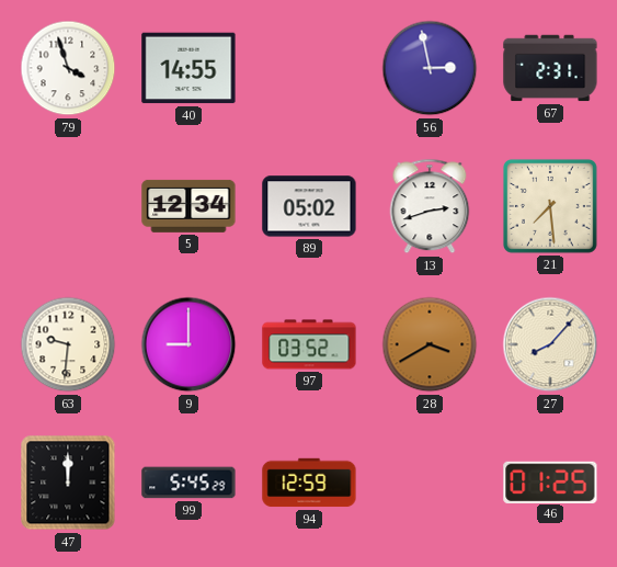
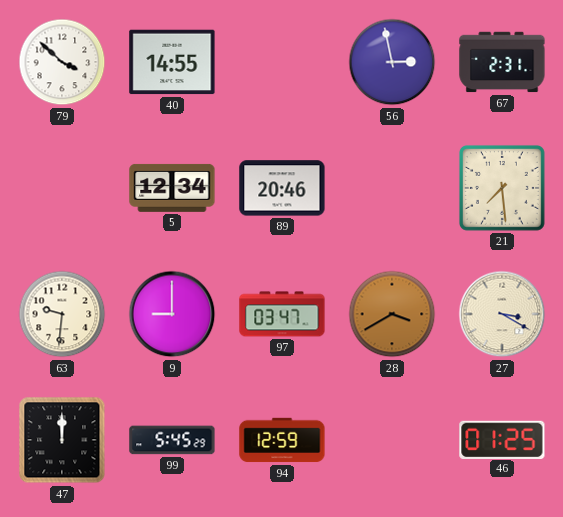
79: 3:57 -> 3:52
89: 05:02 -> 20:46
13: 2:42 -> none
97: 03:52 -> 03:47
27: 8:07 -> 3:20
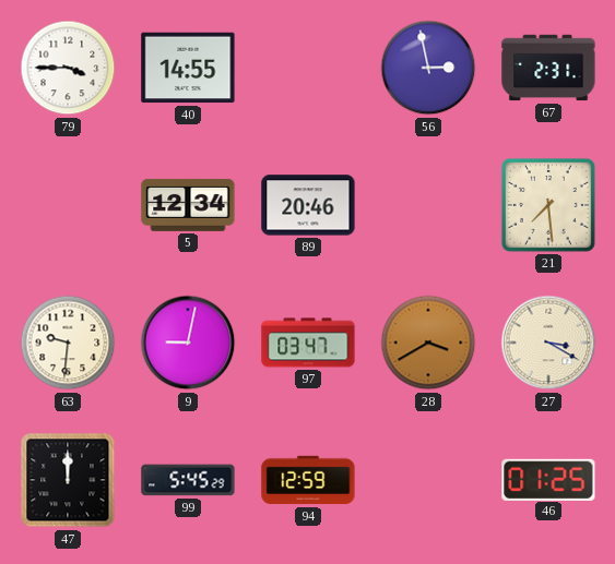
79: 3:52 -> 3:45
9: 9:00 -> 9:02
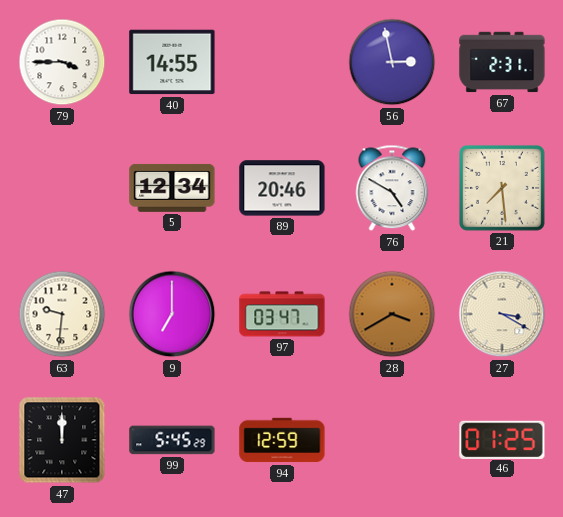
76: none -> 4:50
9: 9:02 -> 7:00
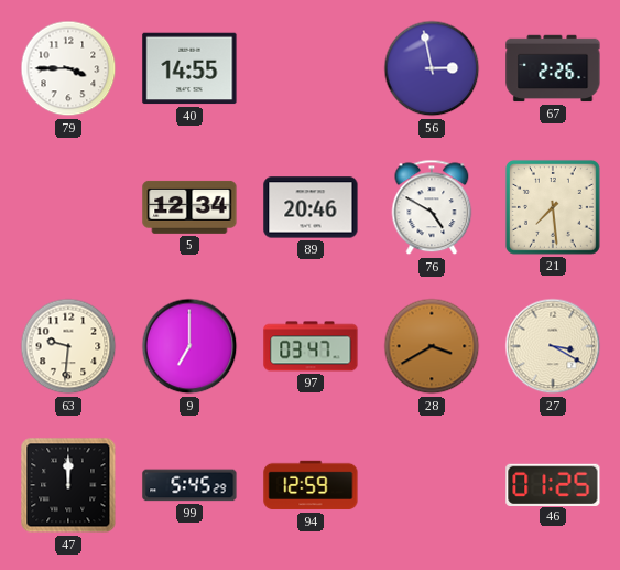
67: 2:31 -> 2:26
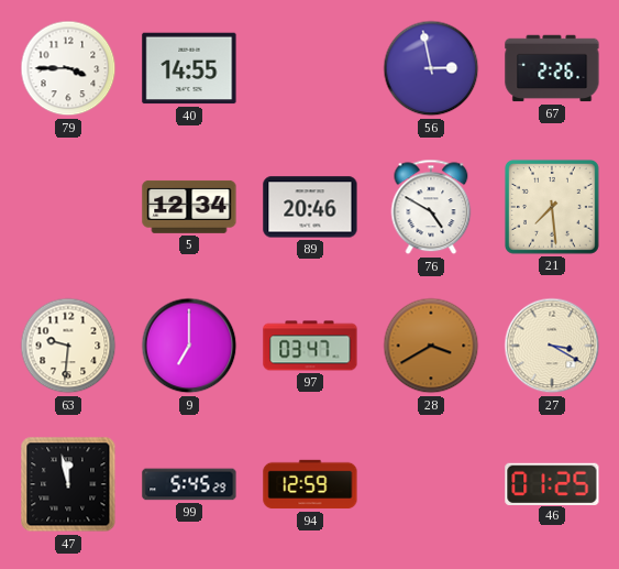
47: 12:00 -> 11:58
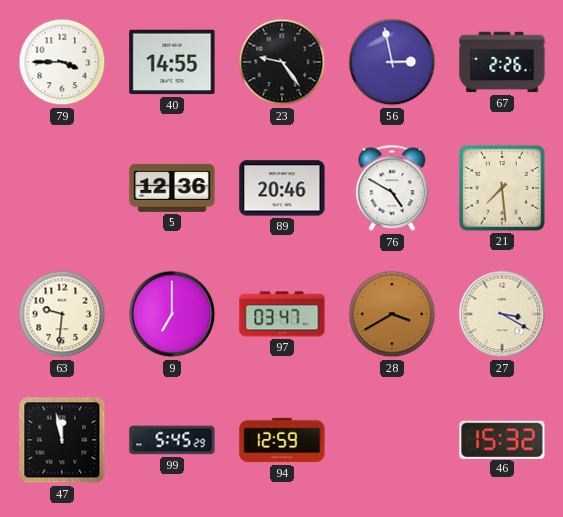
23: none -> 9:24
5: 12:34 -> 12:36
46: 01:25 -> 15:32
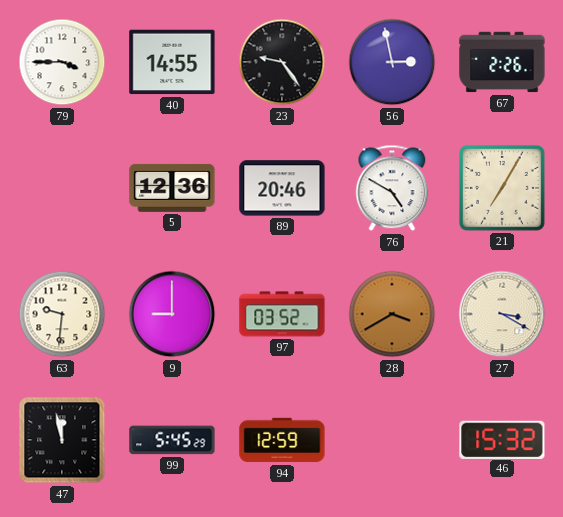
21: 7:29 -> 7:05
9: 7:00 -> 9:00
97: 03:47 -> 03:52
